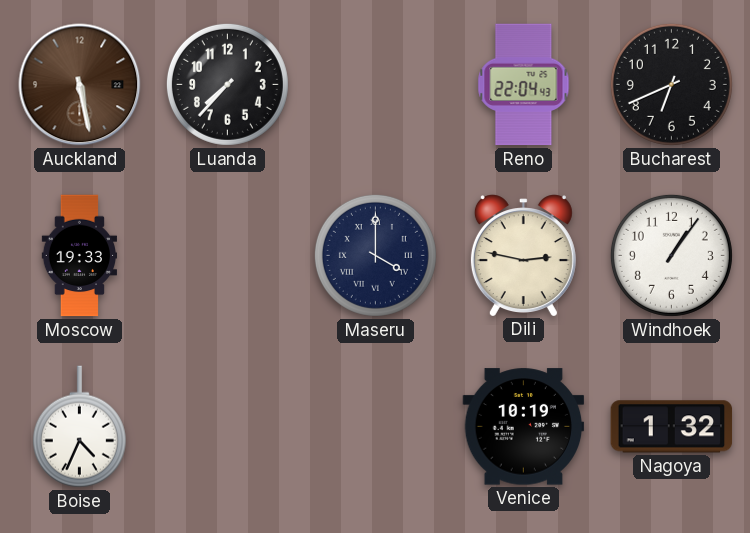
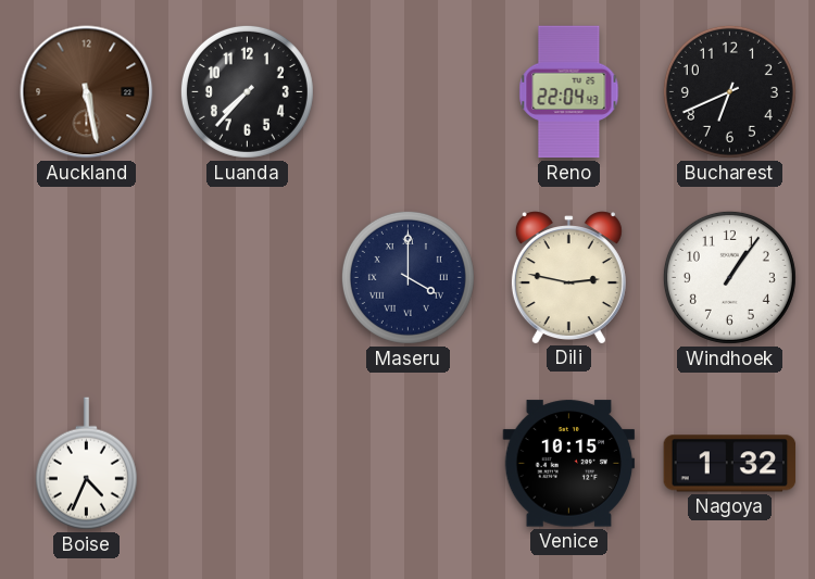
Moscow: 19:33 -> none
Venice: 10:19 -> 10:15
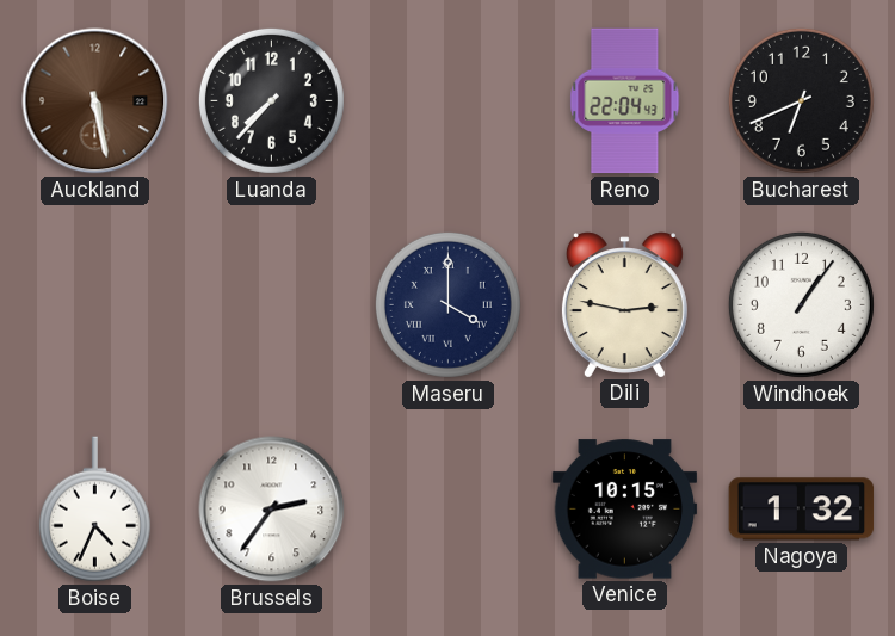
Brussels: none -> 2:36
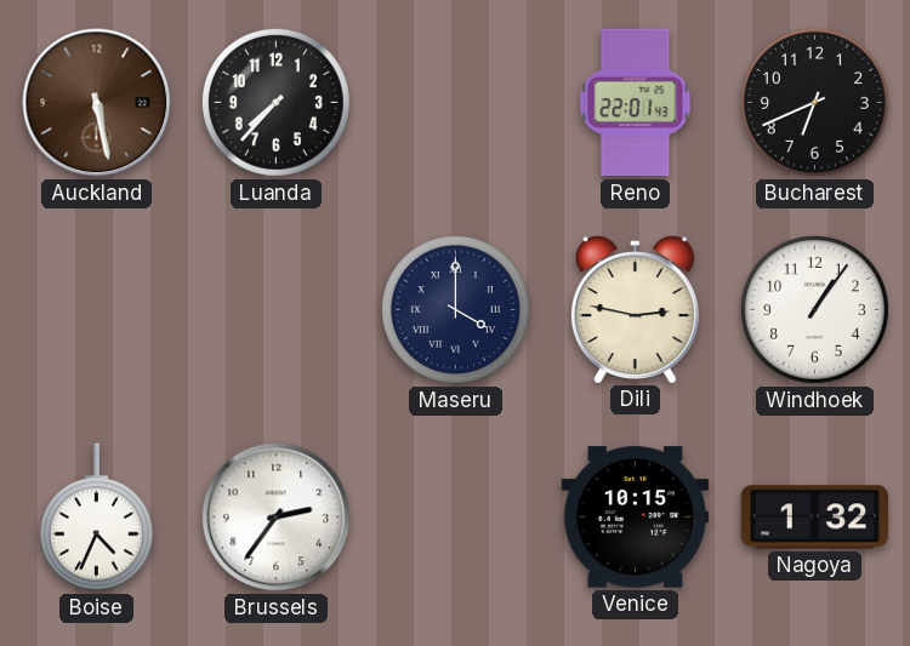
Reno: 22:04 -> 22:01
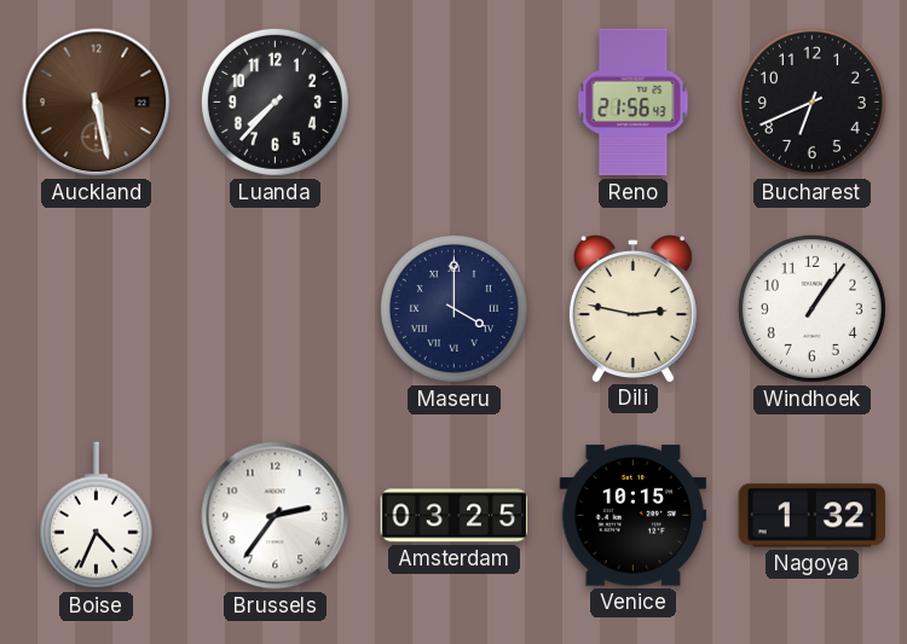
Reno: 22:01 -> 21:56
Amsterdam: none -> 03:25
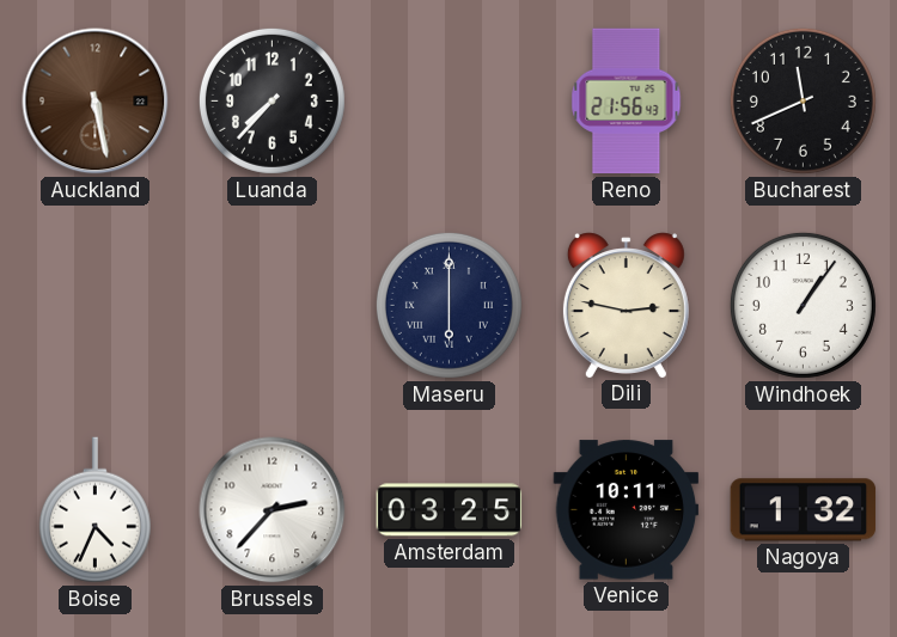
Bucharest: 6:41 -> 11:41
Maseru: 4:00 -> 6:00
Brussels: 2:36 -> 2:37
Venice: 10:15 -> 10:11
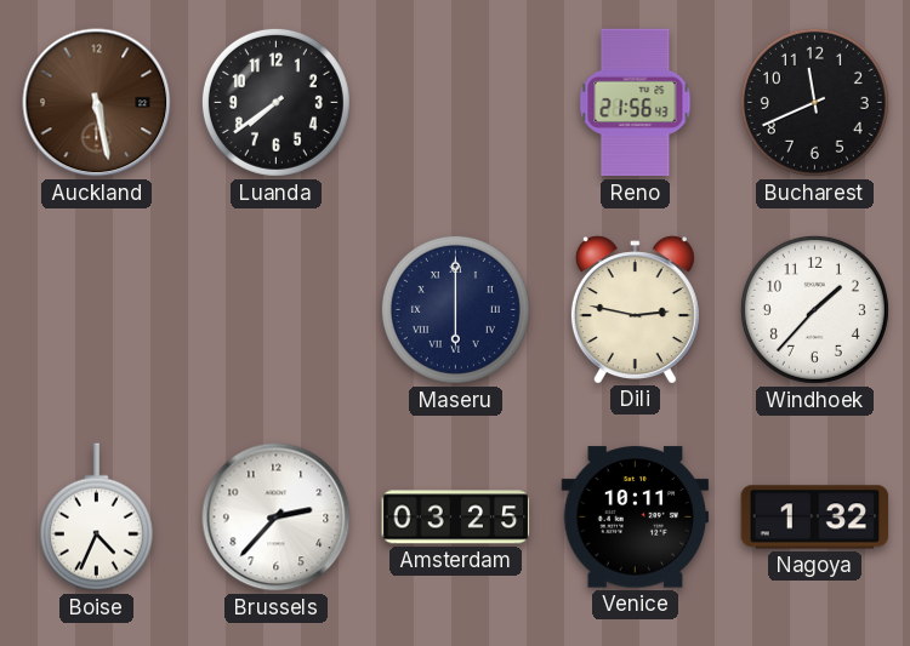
Luanda: 7:37 -> 7:39
Windhoek: 1:06 -> 1:37
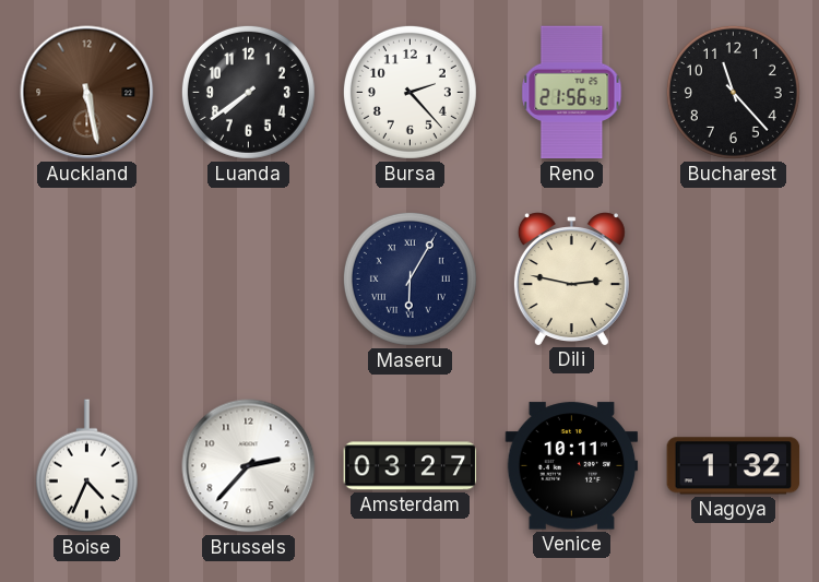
Bursa: none -> 2:23
Bucharest: 11:41 -> 11:23
Maseru: 6:00 -> 6:05
Windhoek: 1:37 -> none
Amsterdam: 03:25 -> 03:27
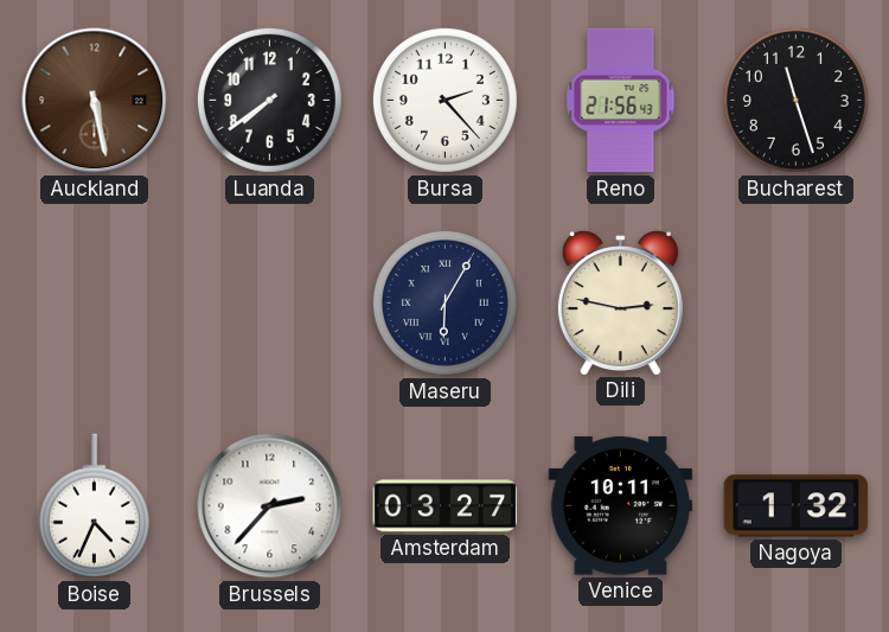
Bucharest: 11:23 -> 11:27
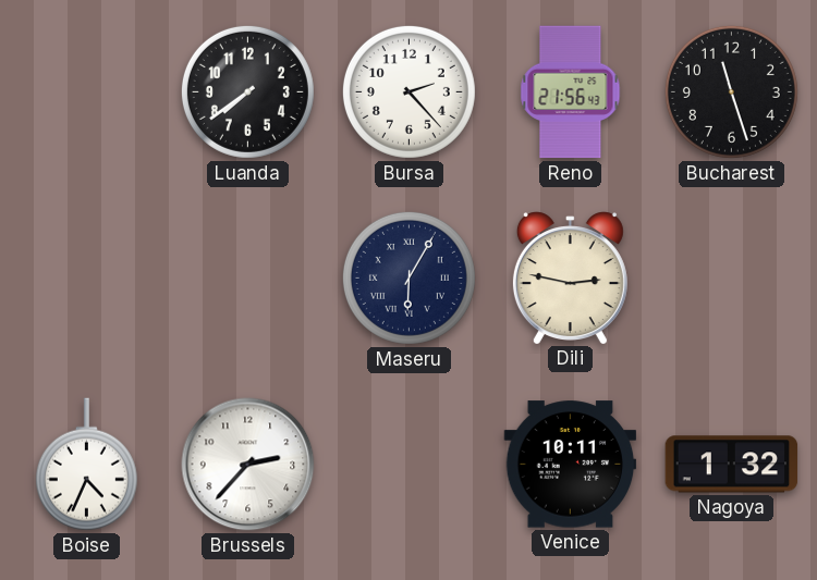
Auckland: 5:28 -> none
Amsterdam: 03:27 -> none
